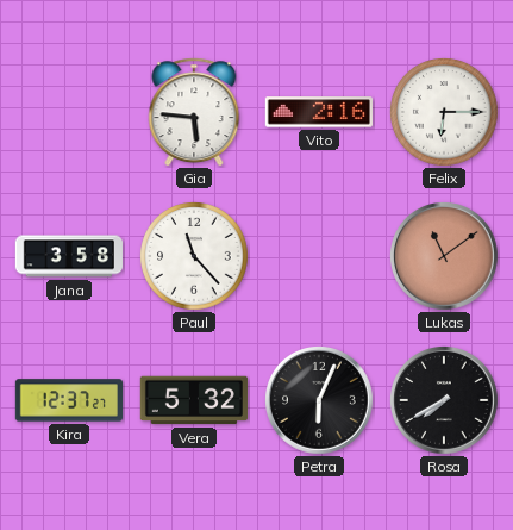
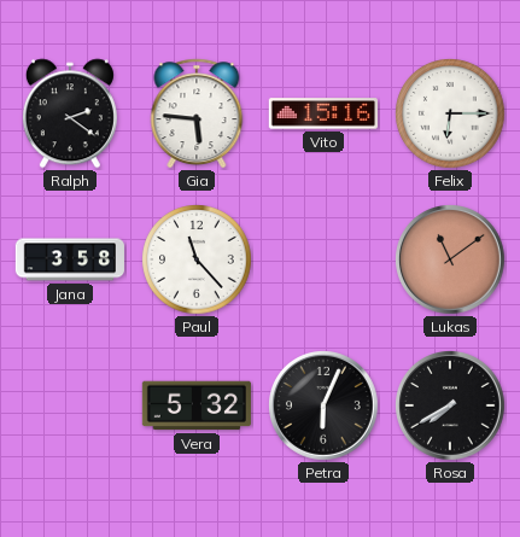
Ralph: none -> 2:21
Vito: 2:16 -> 15:16
Kira: 12:37 -> none
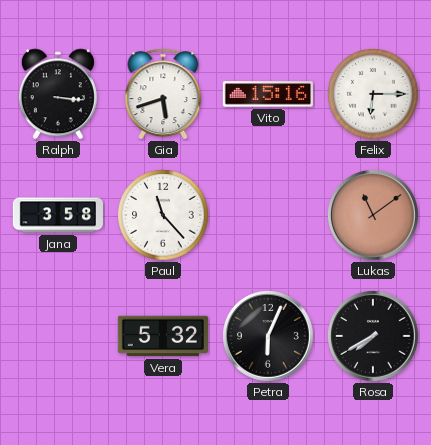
Ralph: 2:21 -> 3:16
Gia: 5:46 -> 5:42
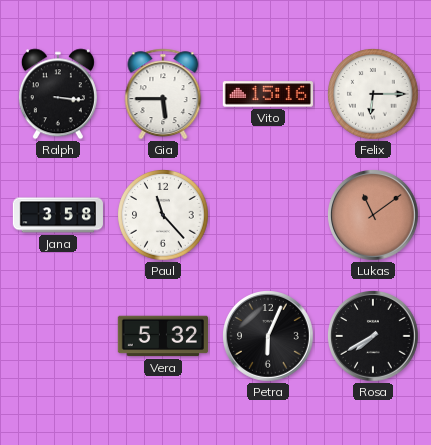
Gia: 5:42 -> 5:45
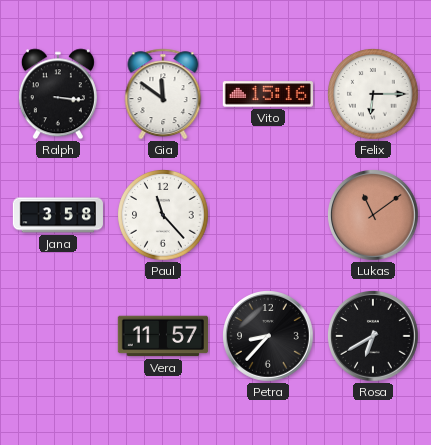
Gia: 5:45 -> 11:51
Vera: 5:32 -> 11:57
Petra: 6:04 -> 8:37
Rosa: 7:40 -> 6:40
